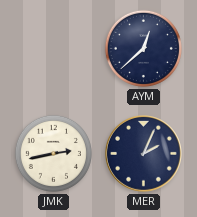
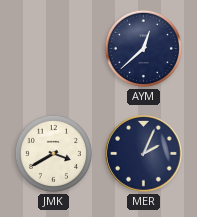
JMK: 2:43 -> 3:40
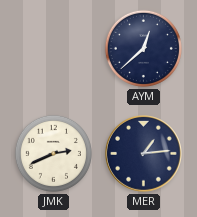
JMK: 3:40 -> 2:41
MER: 2:04 -> 1:14
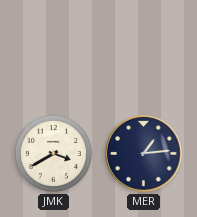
AYM: 12:38 -> none
JMK: 2:41 -> 3:40
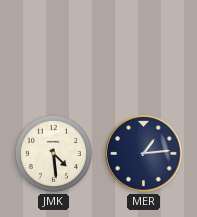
JMK: 3:40 -> 4:29
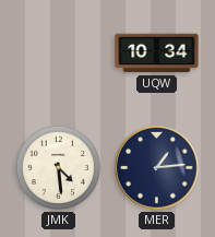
UQW: none -> 10:34
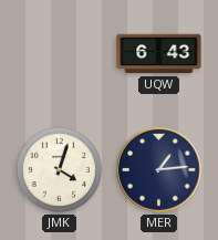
UQW: 10:34 -> 6:43
JMK: 4:29 -> 4:03
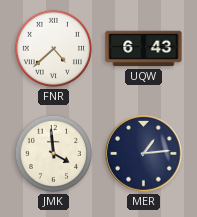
FNR: none -> 4:38
JMK: 4:03 -> 3:59
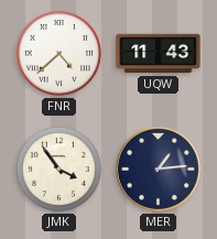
UQW: 6:43 -> 11:43
JMK: 3:59 -> 3:54
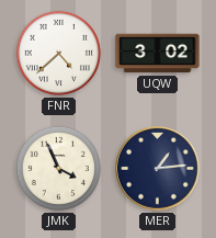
UQW: 11:43 -> 3:02
JMK: 3:54 -> 3:56
